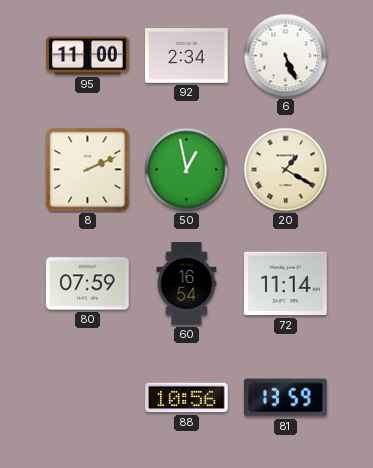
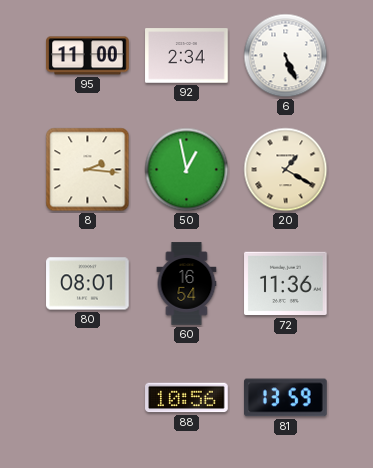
8: 2:11 -> 2:16
80: 07:59 -> 08:01
72: 11:14 -> 11:36
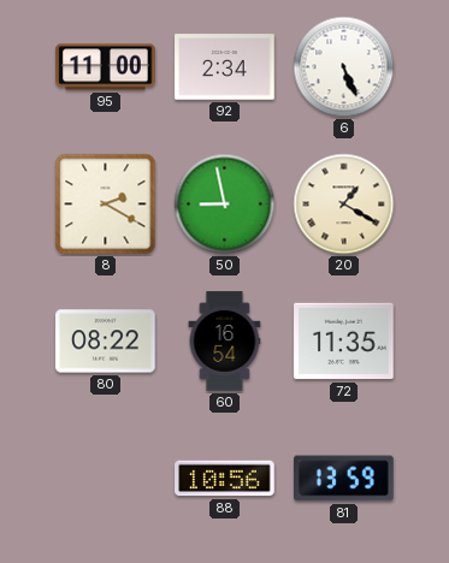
8: 2:16 -> 2:20
50: 12:58 -> 8:58
80: 08:01 -> 08:22
72: 11:36 -> 11:35
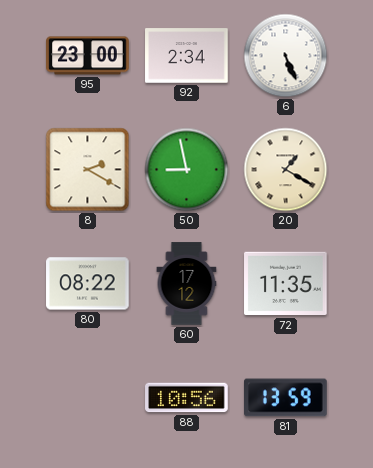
95: 11:00 -> 23:00
60: 16:54 -> 17:12
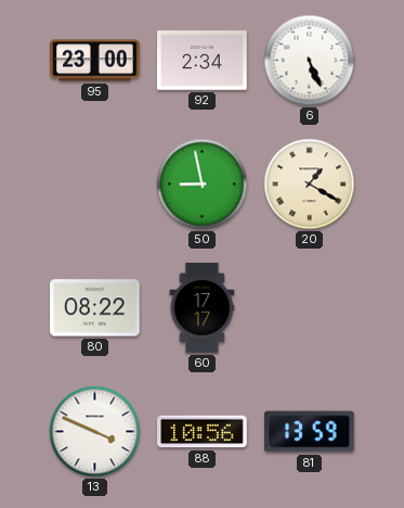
8: 2:20 -> none
60: 17:12 -> 17:17
72: 11:35 -> none
13: none -> 3:49
